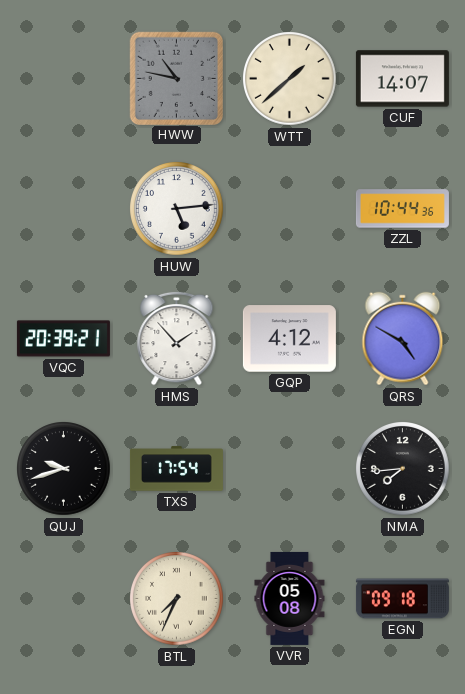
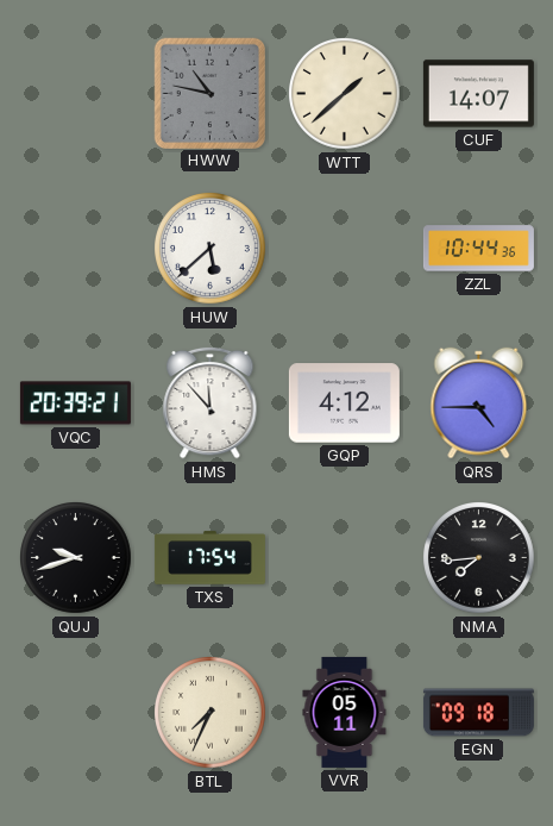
HUW: 5:14 -> 5:38
HMS: 1:53 -> 11:53
QRS: 4:50 -> 4:45
VVR: 05:08 -> 05:11
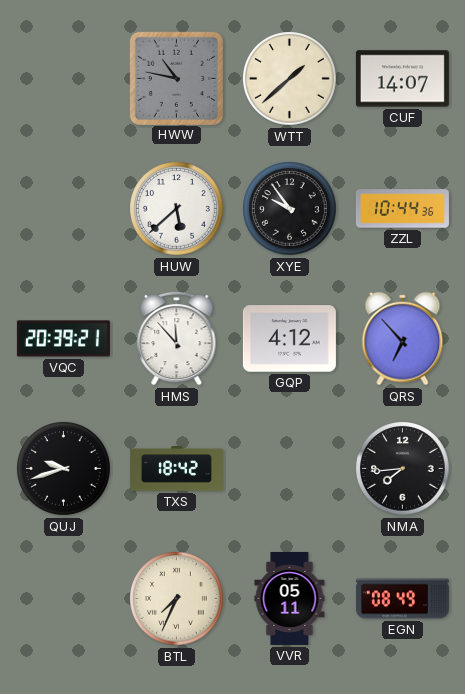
XYE: none -> 9:54
QRS: 4:45 -> 6:53
TXS: 17:54 -> 18:42
EGN: 09:18 -> 08:49
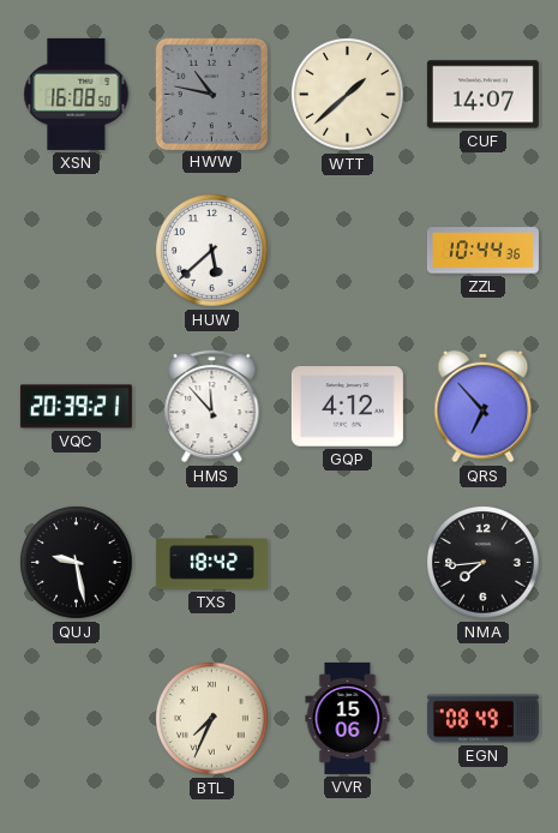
XSN: none -> 16:08
XYE: 9:54 -> none
QUJ: 9:42 -> 9:28
VVR: 05:11 -> 15:06
